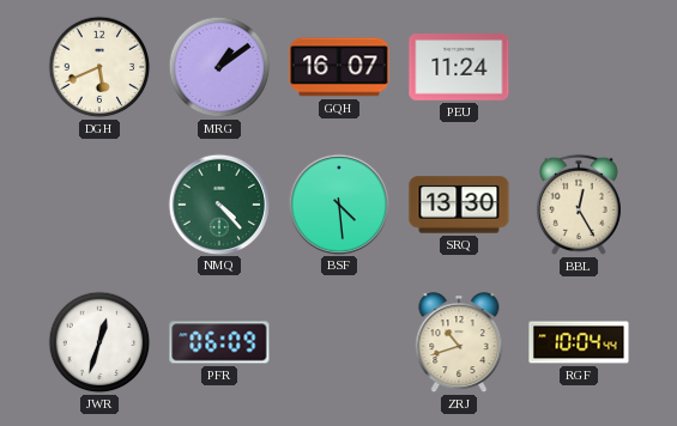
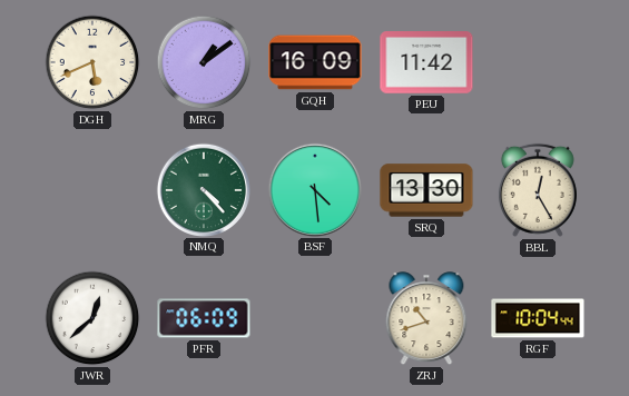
GQH: 16:07 -> 16:09
PEU: 11:24 -> 11:42
JWR: 12:33 -> 12:38
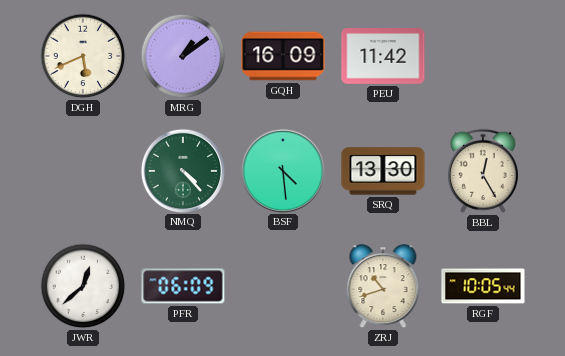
RGF: 10:04 -> 10:05
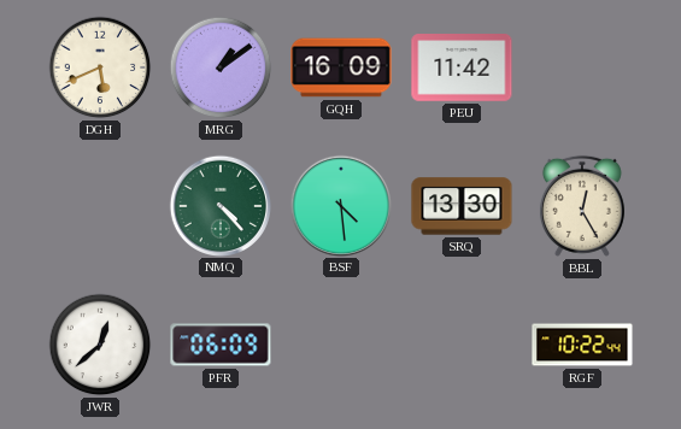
ZRJ: 10:42 -> none
RGF: 10:05 -> 10:22
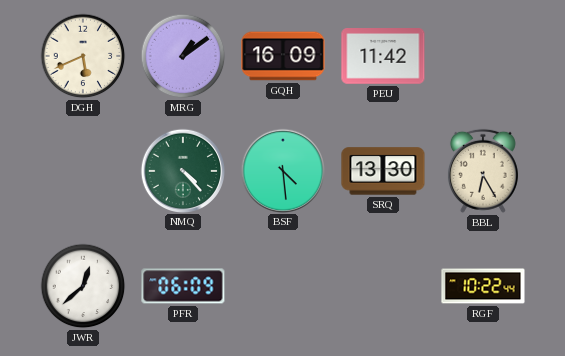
BBL: 12:25 -> 6:25
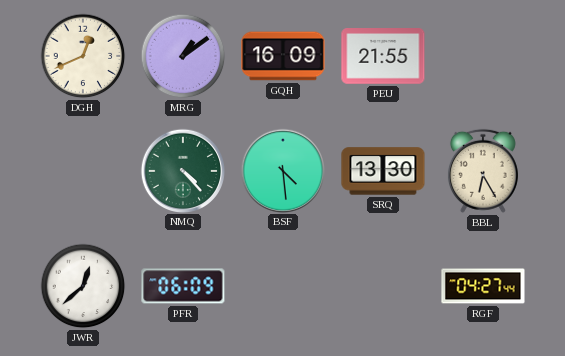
DGH: 5:41 -> 12:41
PEU: 11:42 -> 21:55
RGF: 10:22 -> 04:27
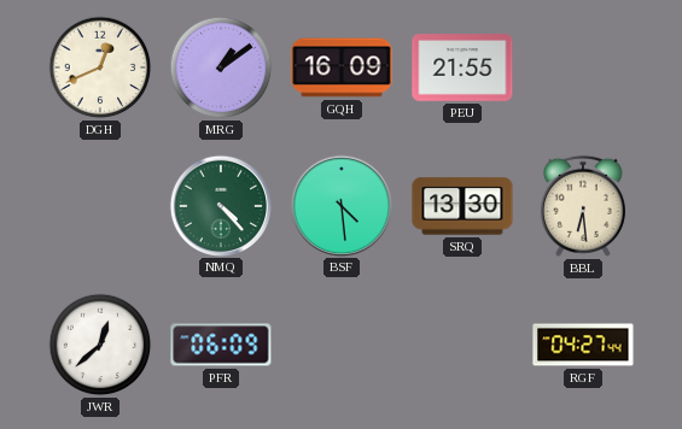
BBL: 6:25 -> 6:29
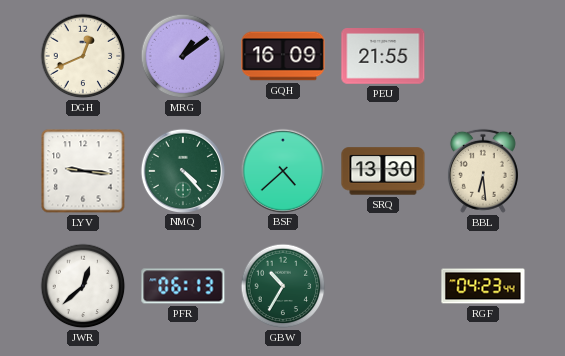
LYV: none -> 9:16
BSF: 4:29 -> 4:38
PFR: 06:09 -> 06:13
GBW: none -> 10:35
RGF: 04:27 -> 04:23
